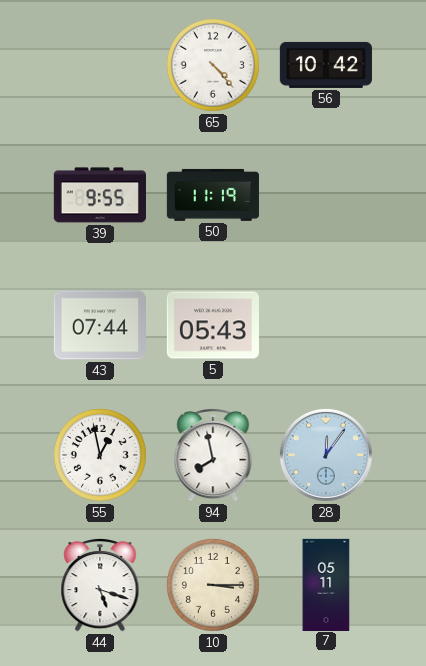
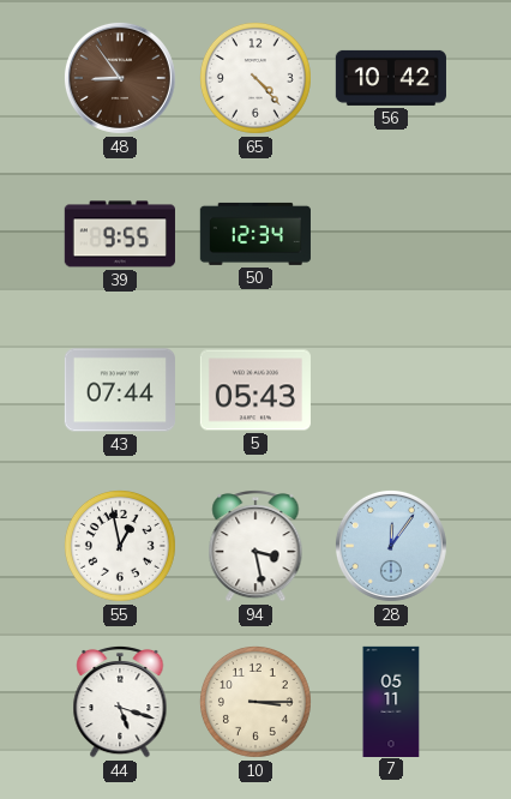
48: none -> 8:54
50: 11:19 -> 12:34
94: 7:58 -> 3:28
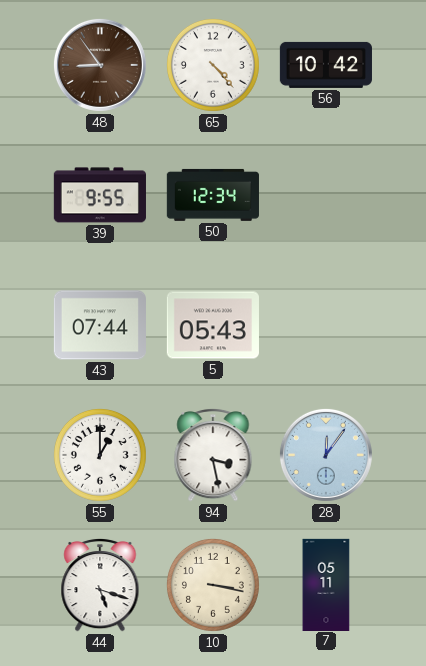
55: 12:58 -> 1:00
10: 3:15 -> 3:17
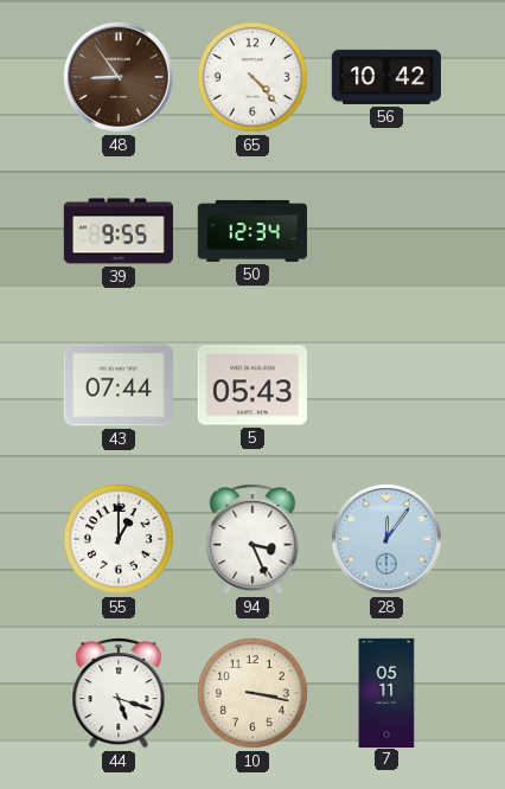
94: 3:28 -> 3:26
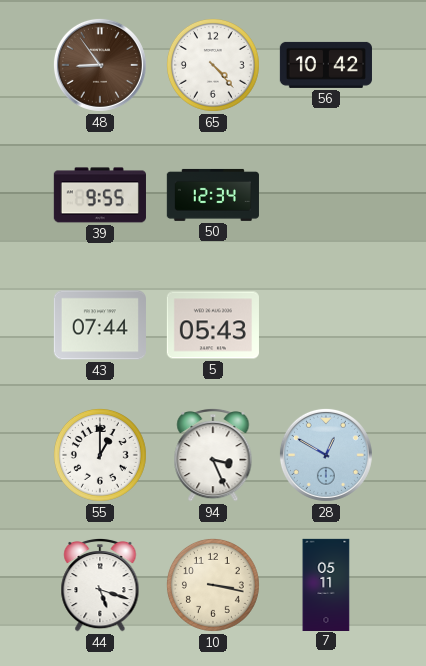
28: 12:06 -> 12:50
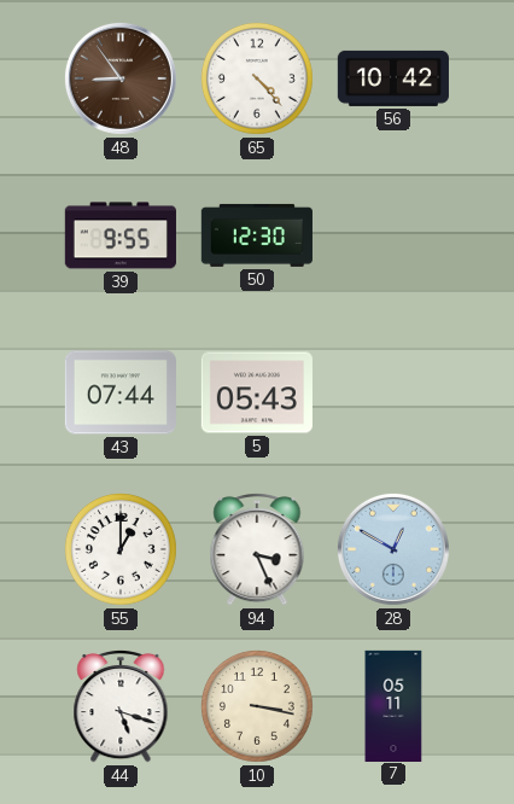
50: 12:34 -> 12:30
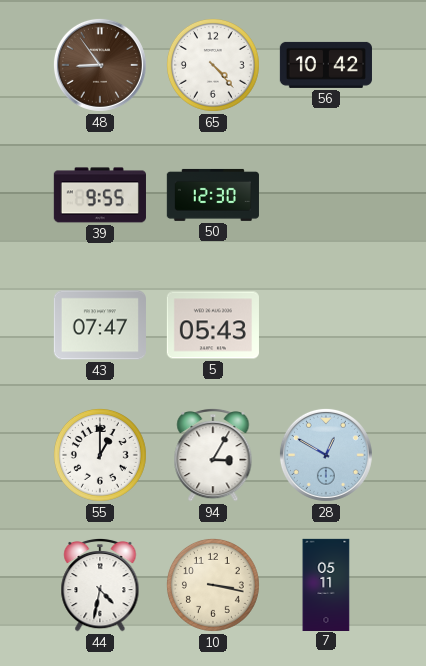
43: 07:44 -> 07:47
94: 3:26 -> 3:05
44: 5:18 -> 4:32
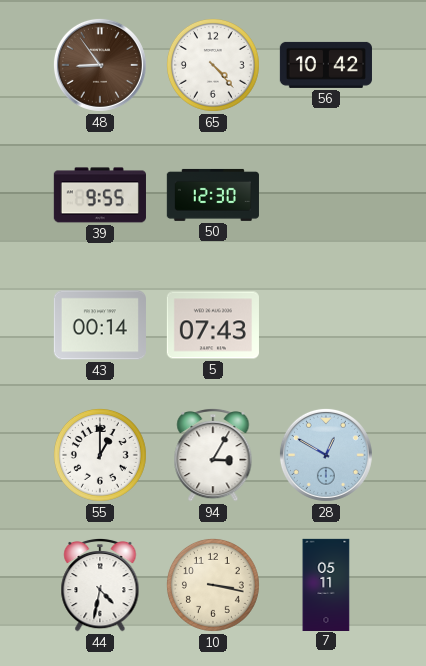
43: 07:47 -> 00:14
5: 05:43 -> 07:43
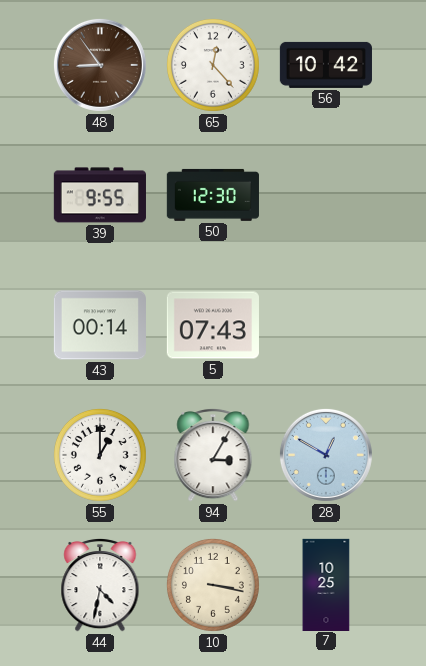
65: 4:23 -> 12:23
7: 05:11 -> 10:25
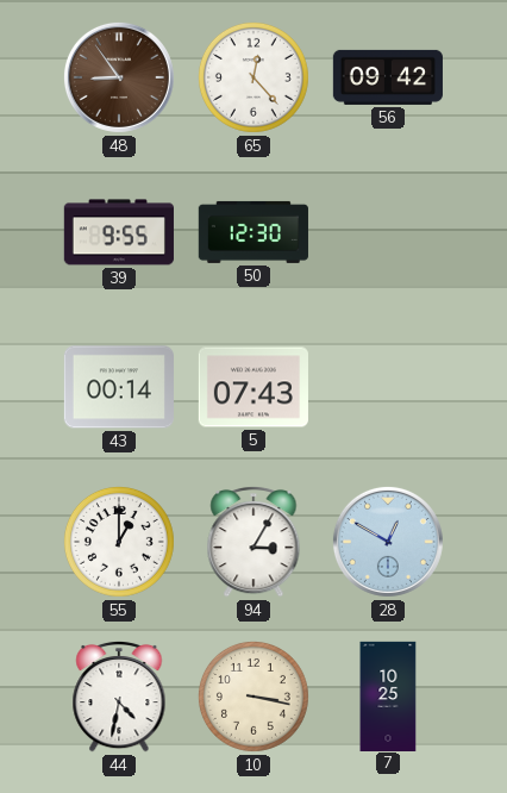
56: 10:42 -> 09:42
